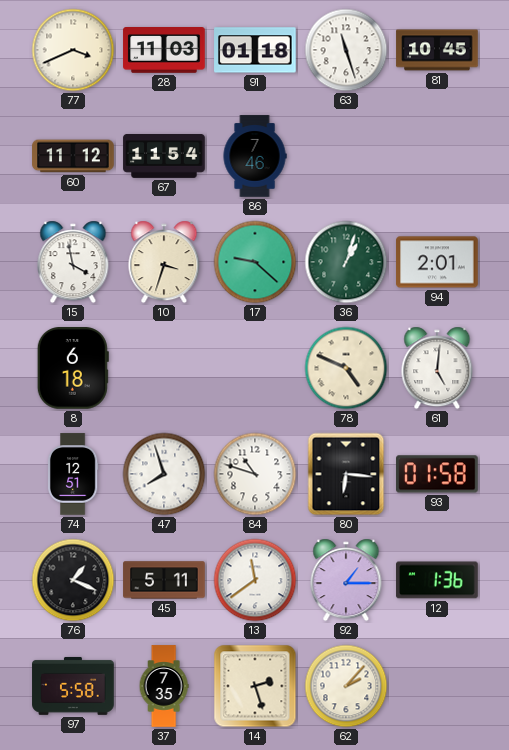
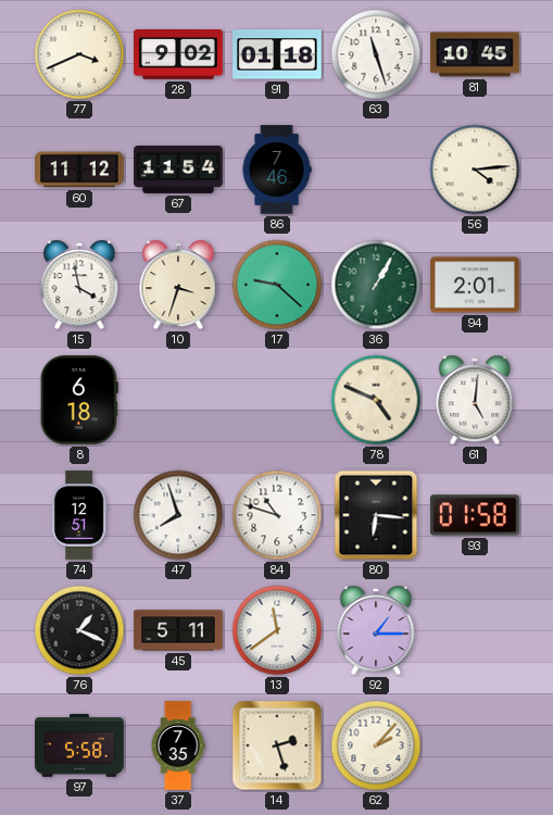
28: 11:03 -> 9:02
56: none -> 4:14
36: 1:03 -> 1:05
12: 1:36 -> none
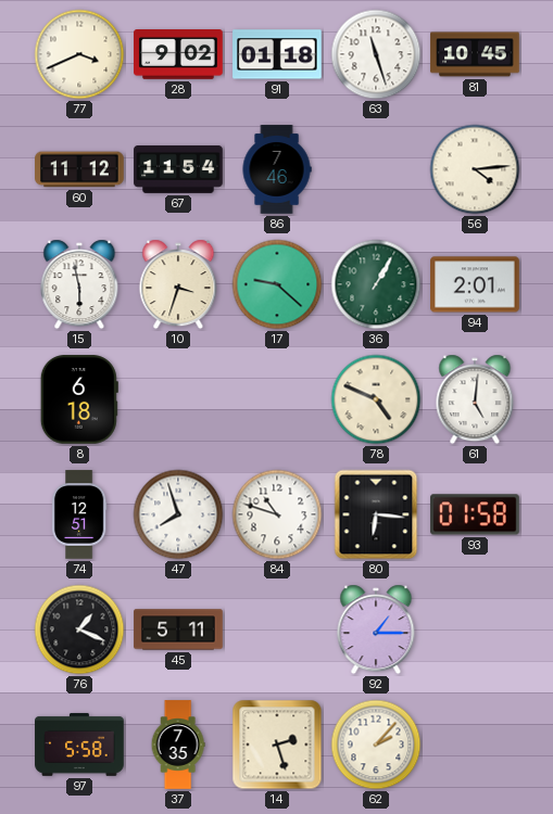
15: 3:58 -> 5:58
13: 11:39 -> none
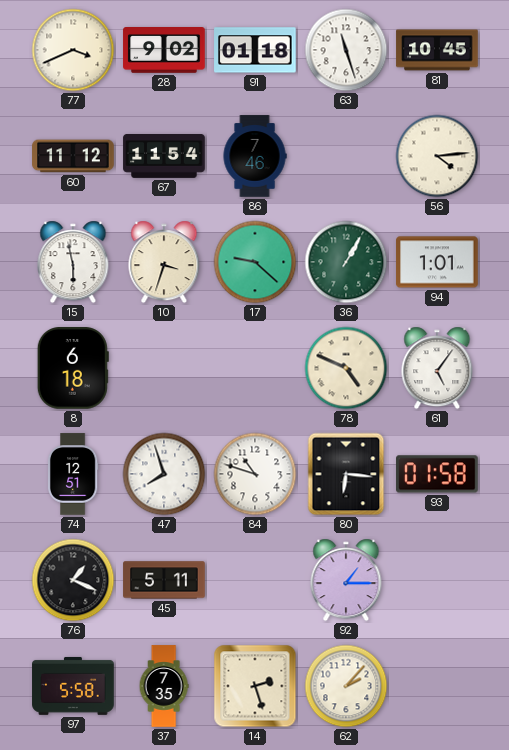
94: 2:01 -> 1:01
61: 5:01 -> 5:06
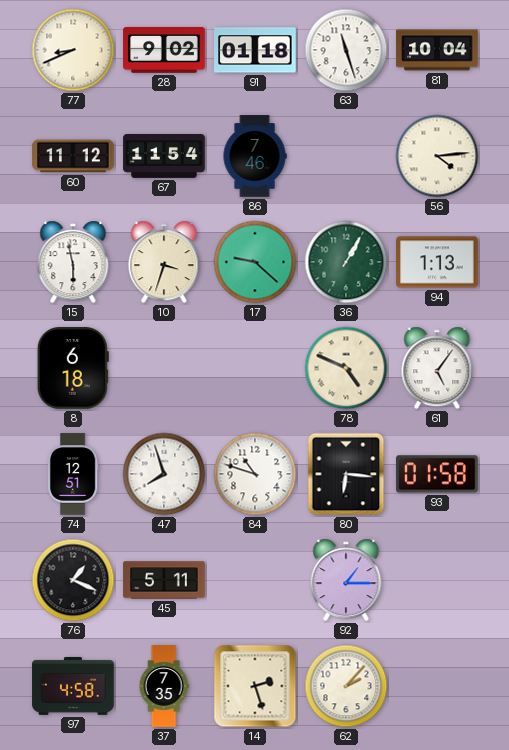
77: 3:41 -> 8:41
81: 10:45 -> 10:04
94: 1:01 -> 1:13
97: 5:58 -> 4:58
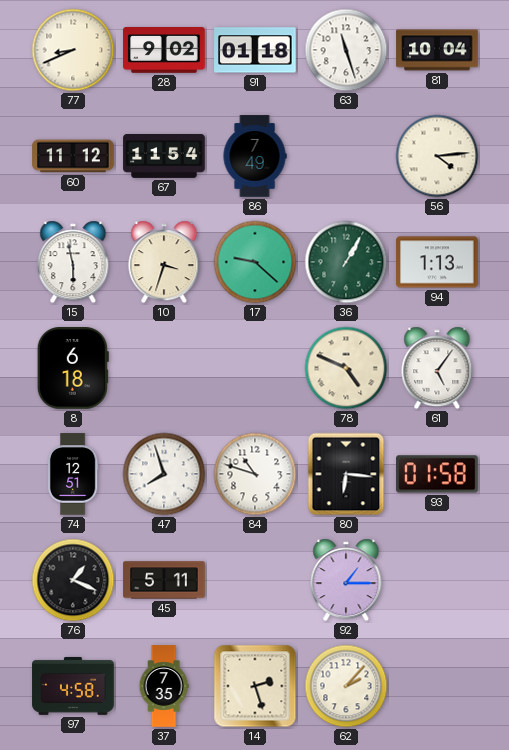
86: 7:46 -> 7:49
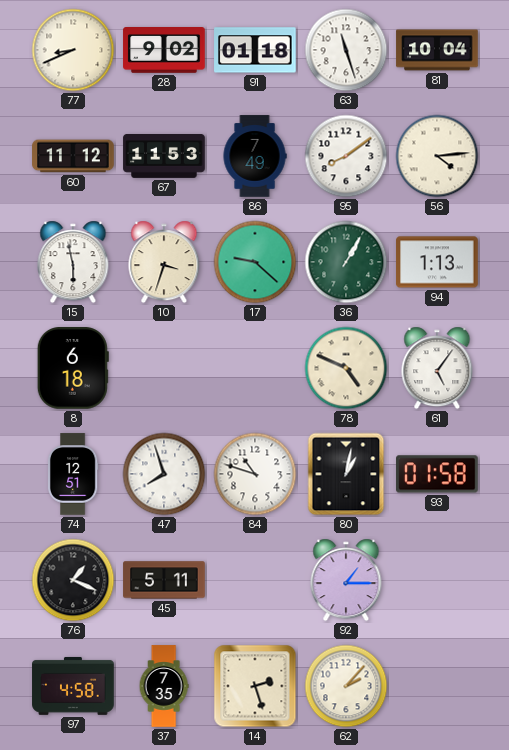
67: 11:54 -> 11:53
95: none -> 8:09
80: 6:16 -> 1:02
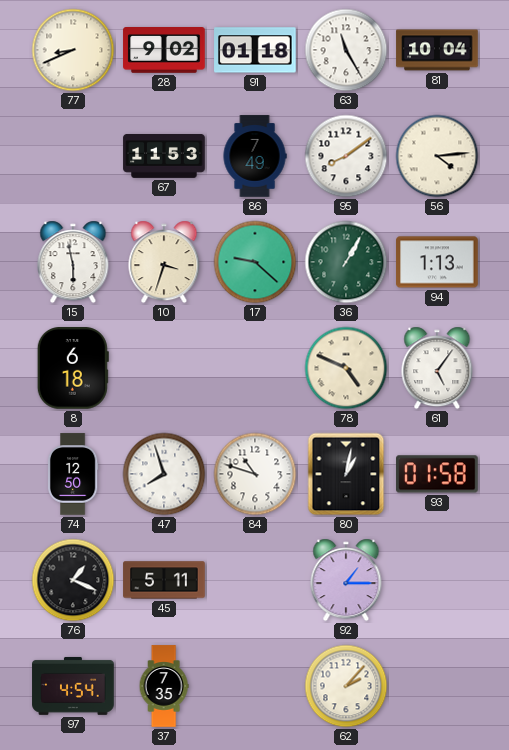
63: 11:27 -> 11:25
60: 11:12 -> none
74: 12:51 -> 12:50
97: 4:58 -> 4:54
14: 2:27 -> none
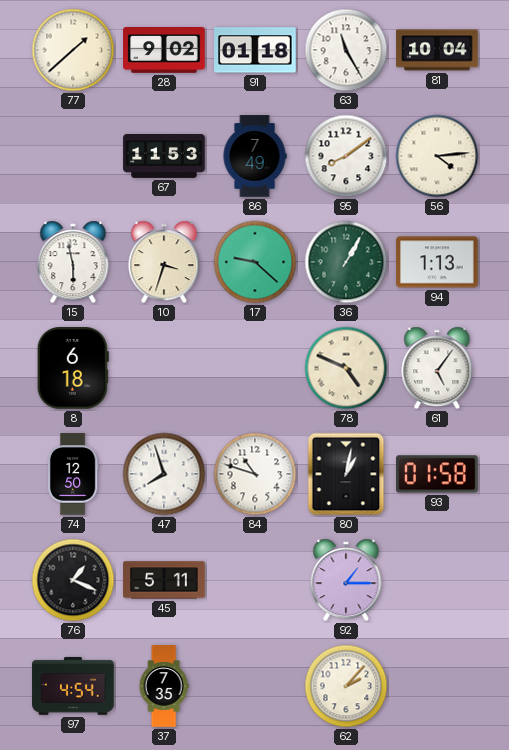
77: 8:41 -> 1:38
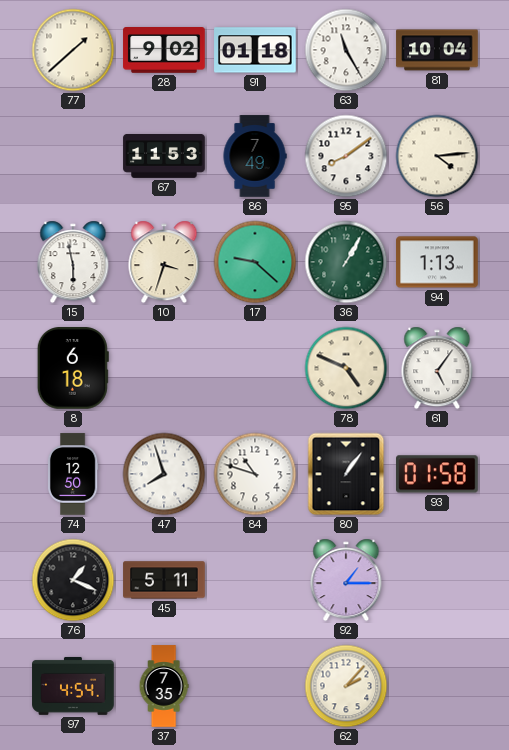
80: 1:02 -> 1:06
